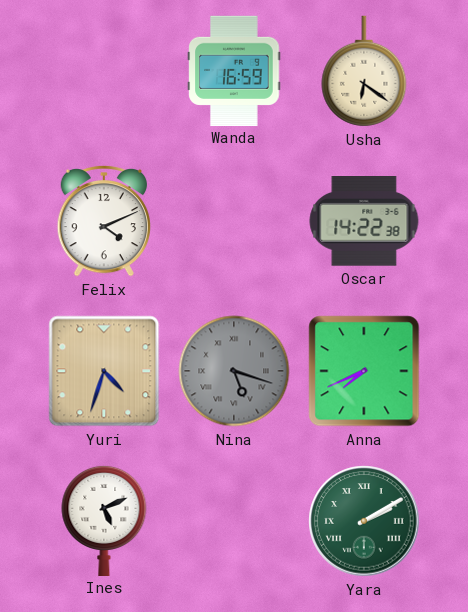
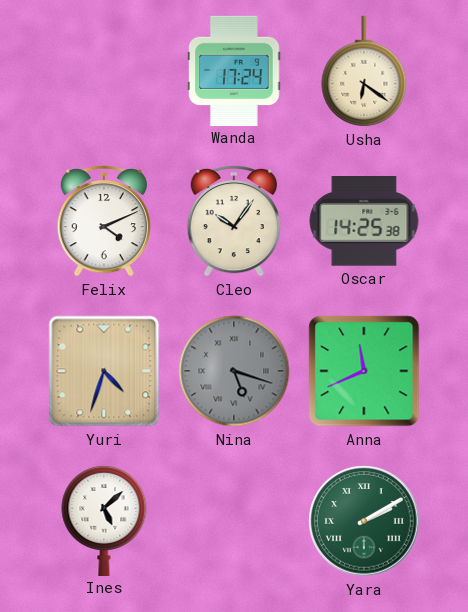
Wanda: 16:59 -> 17:24
Cleo: none -> 10:06
Oscar: 14:22 -> 14:25
Anna: 7:41 -> 11:41
Ines: 5:11 -> 5:08
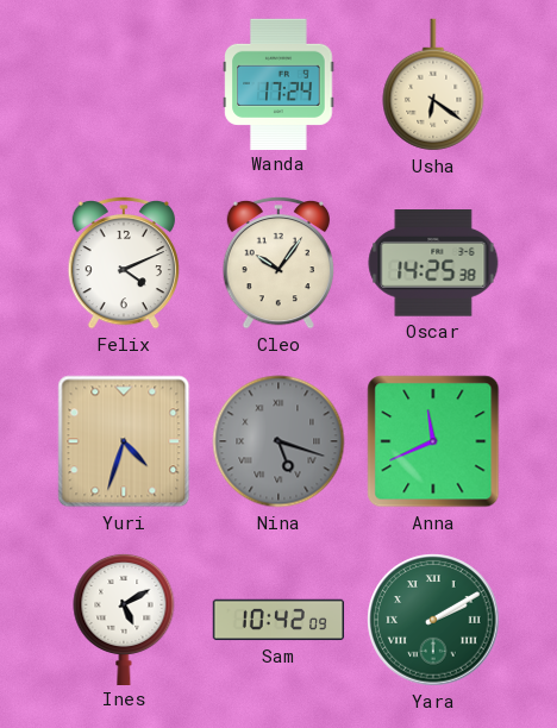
Ines: 5:08 -> 5:10
Sam: none -> 10:42
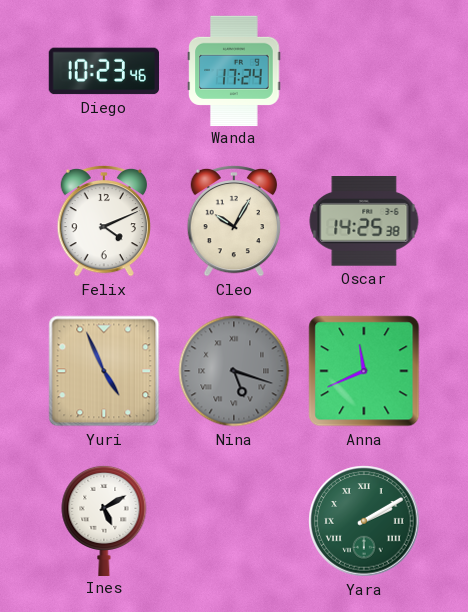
Diego: none -> 10:23
Usha: 6:21 -> none
Cleo: 10:06 -> 10:05
Yuri: 4:33 -> 4:56
Sam: 10:42 -> none
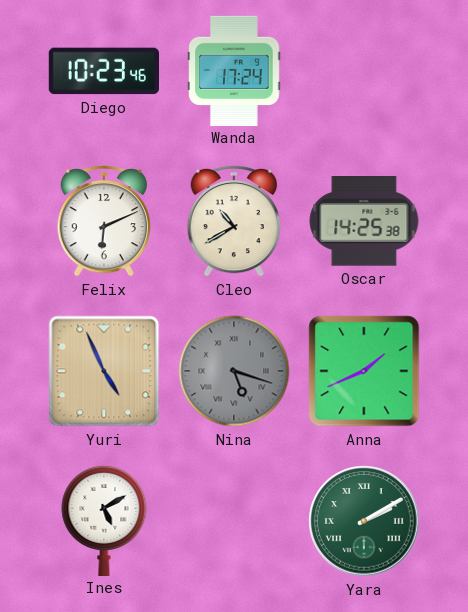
Felix: 4:11 -> 6:11
Cleo: 10:05 -> 10:40
Anna: 11:41 -> 1:41
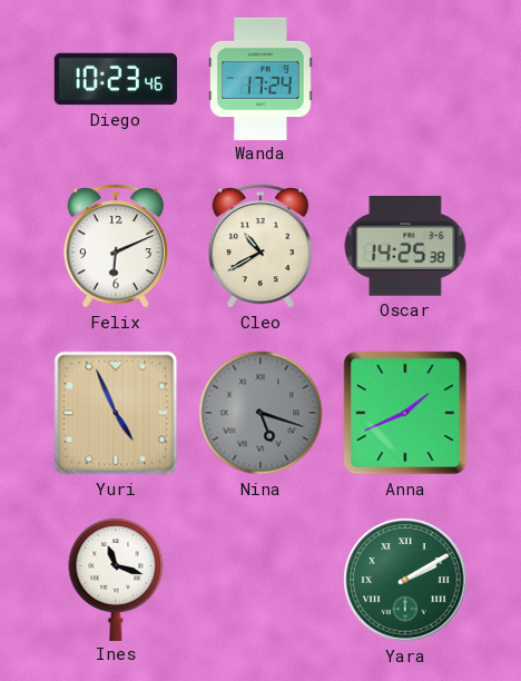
Ines: 5:10 -> 11:18
